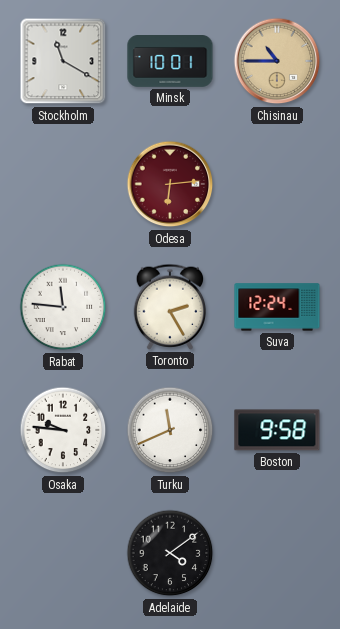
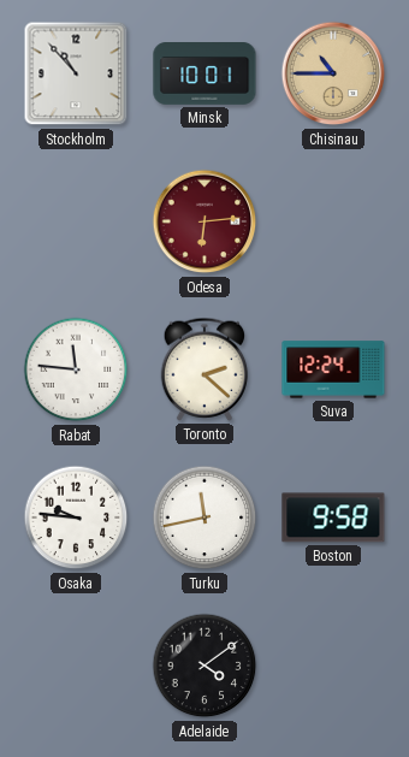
Stockholm: 11:20 -> 10:53
Toronto: 2:25 -> 2:22
Turku: 11:41 -> 11:43
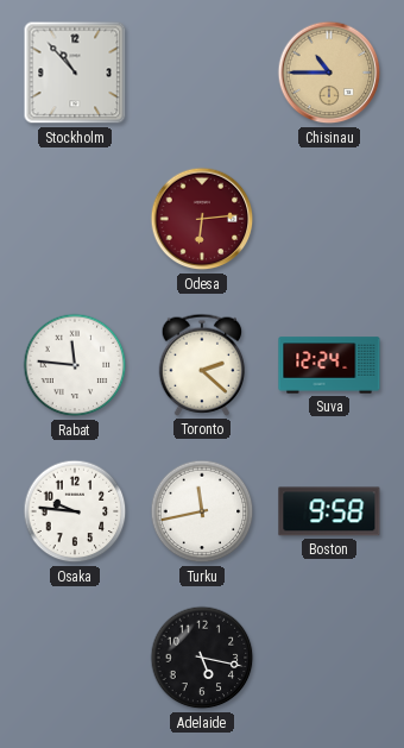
Minsk: 10:01 -> none
Adelaide: 4:09 -> 5:17
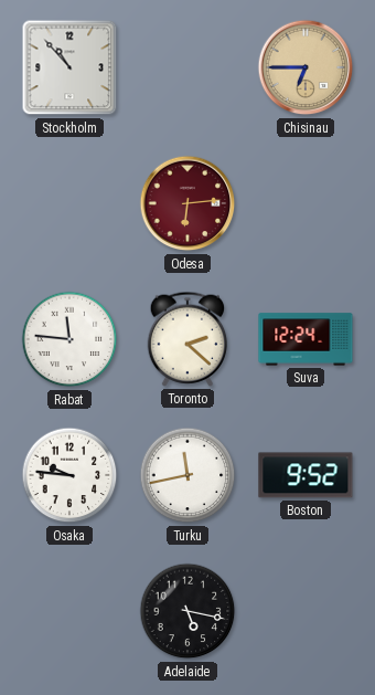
Chisinau: 10:45 -> 6:45
Boston: 9:58 -> 9:52
